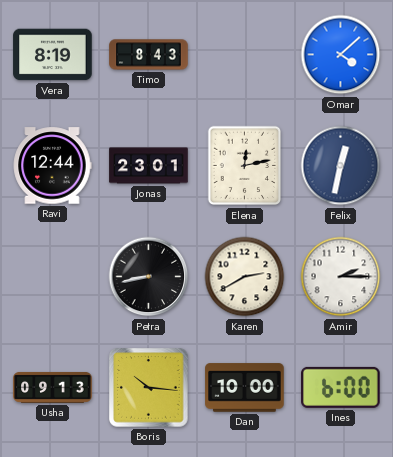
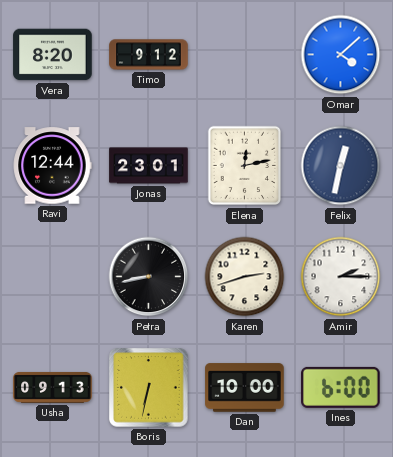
Vera: 8:19 -> 8:20
Timo: 8:43 -> 9:12
Karen: 2:40 -> 2:42
Boris: 10:16 -> 6:32
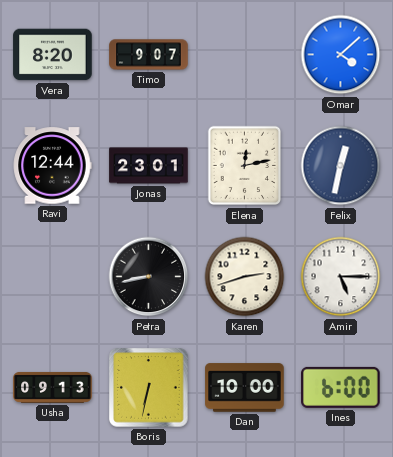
Timo: 9:12 -> 9:07
Amir: 2:15 -> 5:15
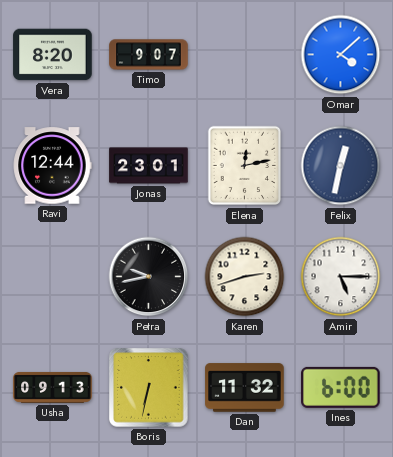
Petra: 8:43 -> 9:43
Dan: 10:00 -> 11:32
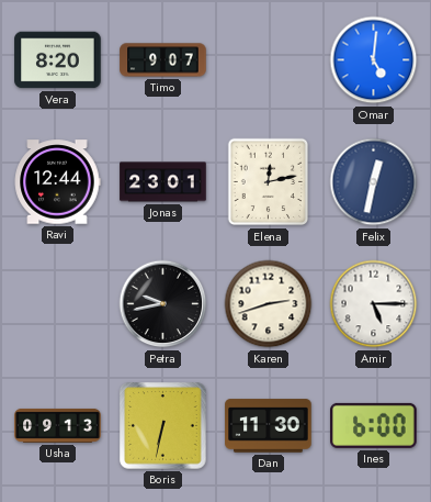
Omar: 4:08 -> 5:01
Dan: 11:32 -> 11:30
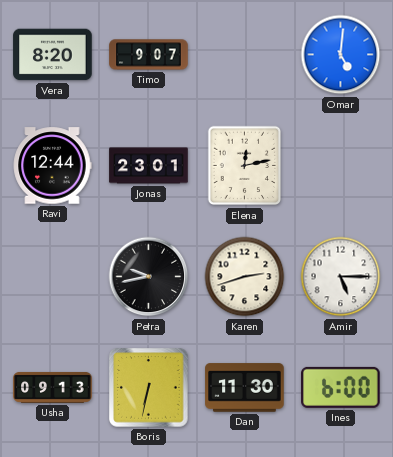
Felix: 12:32 -> none
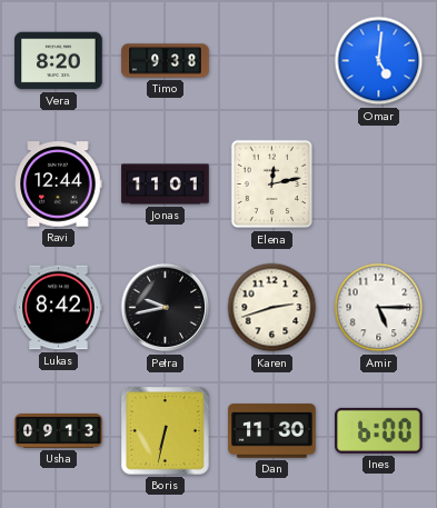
Timo: 9:07 -> 9:38
Jonas: 23:01 -> 11:01
Lukas: none -> 8:42
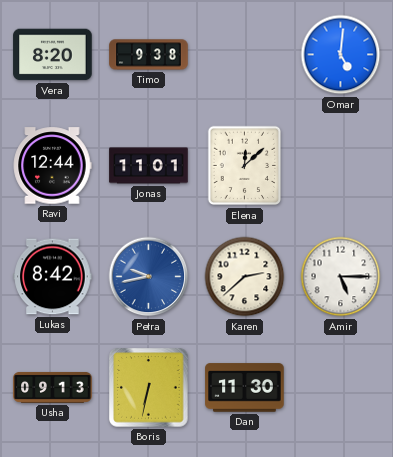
Elena: 12:13 -> 12:08
Petra dial: black -> blue
Karen: 2:42 -> 2:38
Ines: 6:00 -> none
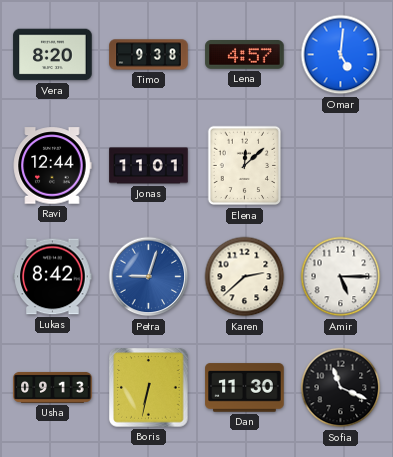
Lena: none -> 4:57
Petra: 9:43 -> 9:03
Sofia: none -> 11:19
